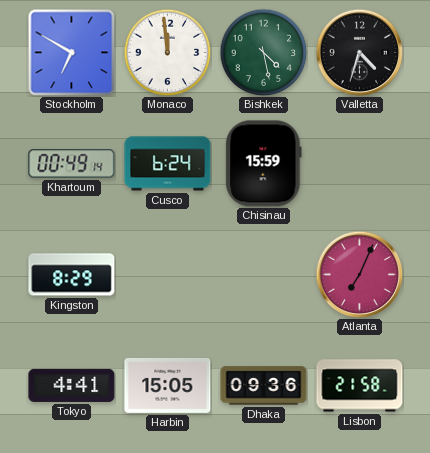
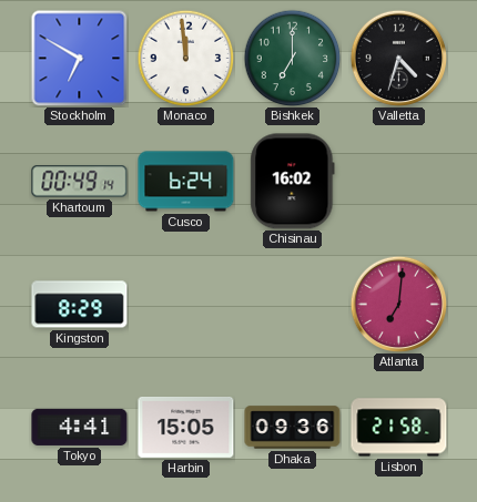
Bishkek: 4:28 -> 7:00
Chisinau: 15:59 -> 16:02
Atlanta: 7:04 -> 7:01
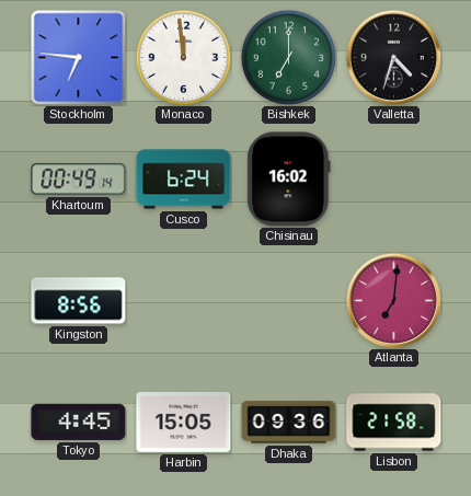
Stockholm: 6:50 -> 6:46
Kingston: 8:29 -> 8:56
Tokyo: 4:41 -> 4:45
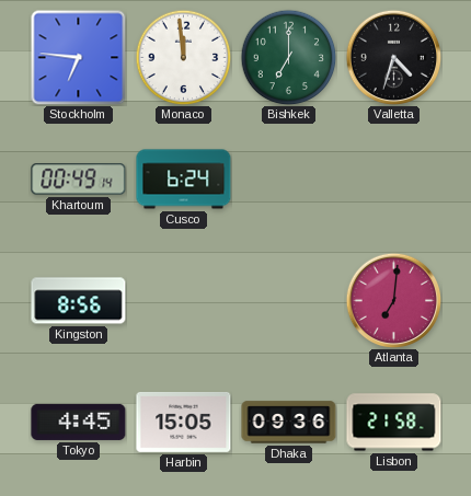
Chisinau: 16:02 -> none
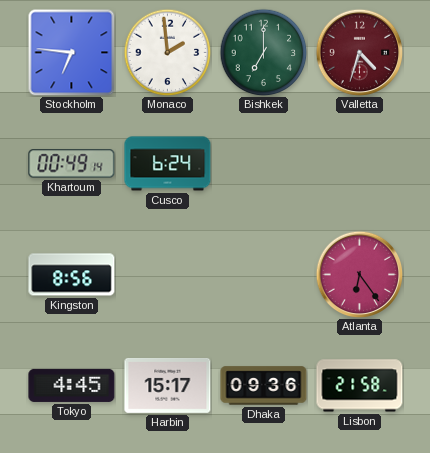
Monaco: 11:59 -> 1:59
Valletta dial: black -> burgundy
Atlanta: 7:01 -> 6:24
Harbin: 15:05 -> 15:17
